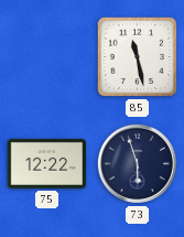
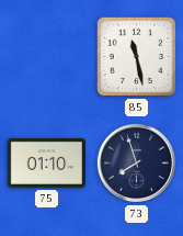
75: 12:22 -> 01:10
73: 5:57 -> 7:57
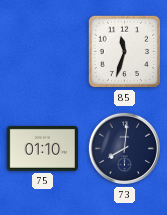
85: 11:28 -> 11:33
73: 7:57 -> 8:01
